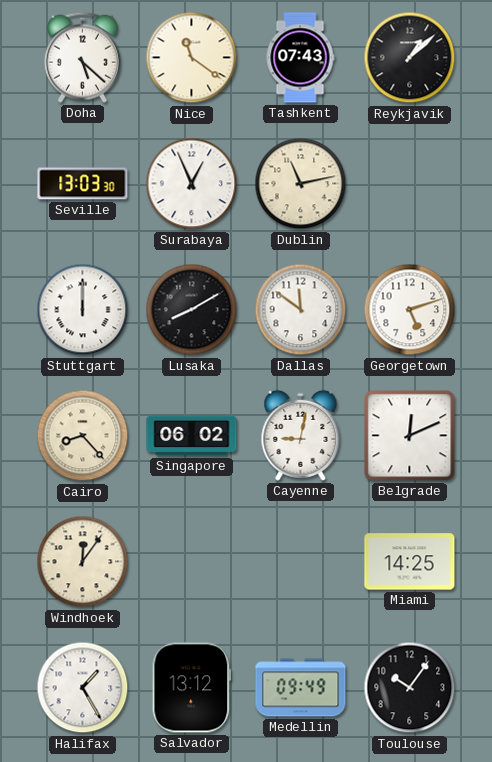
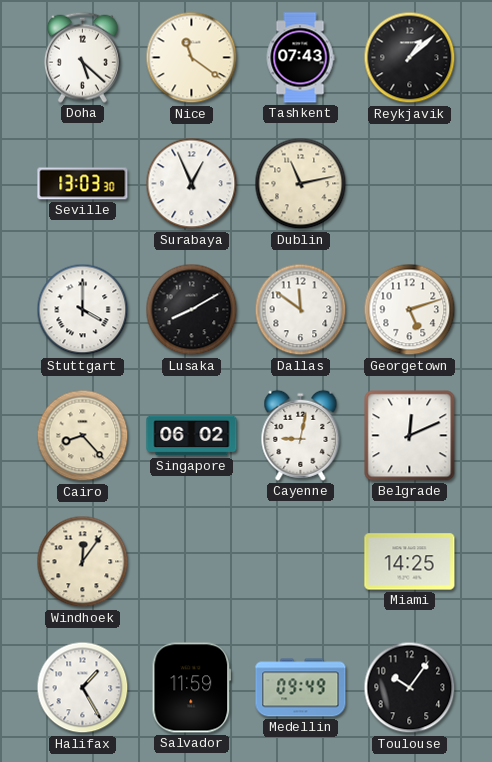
Stuttgart: 12:00 -> 4:00
Salvador: 13:12 -> 11:59
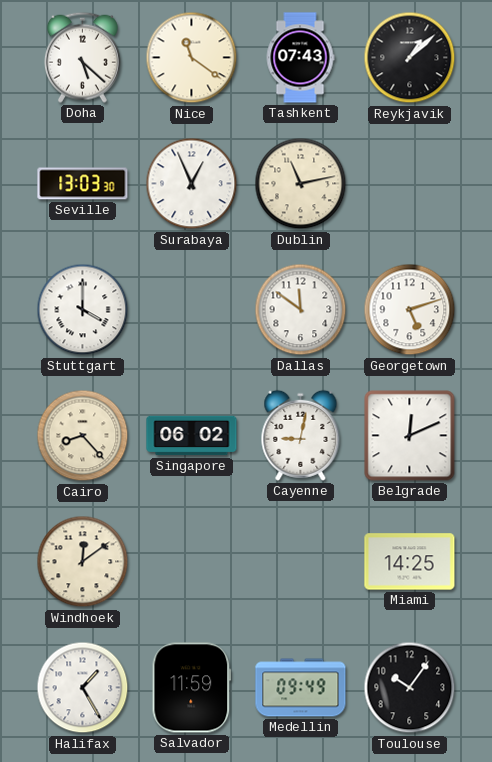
Lusaka: 8:10 -> none
Windhoek: 12:06 -> 12:09
